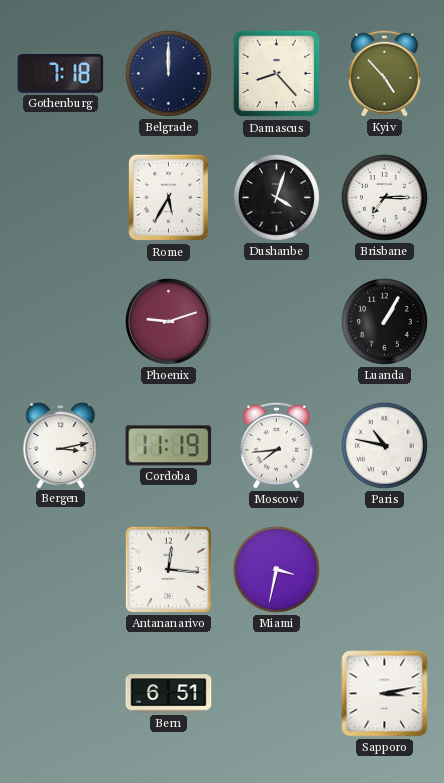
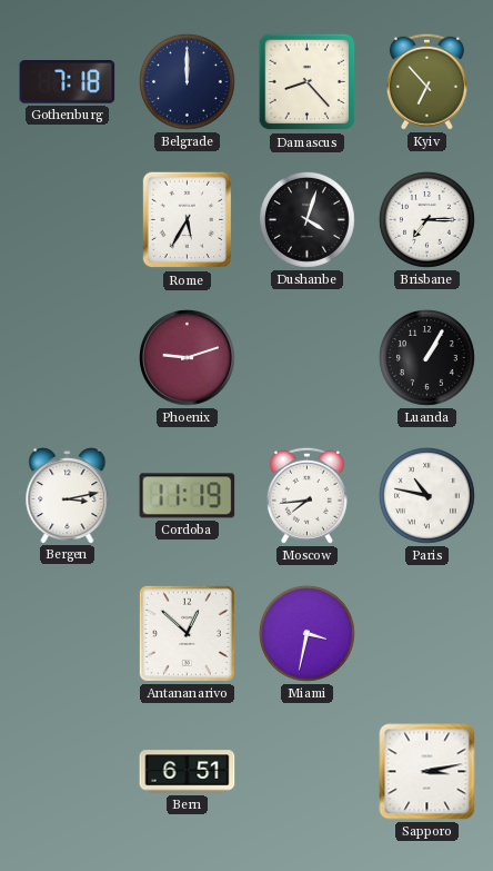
Kyiv: 4:53 -> 6:53
Antananarivo: 12:16 -> 12:52
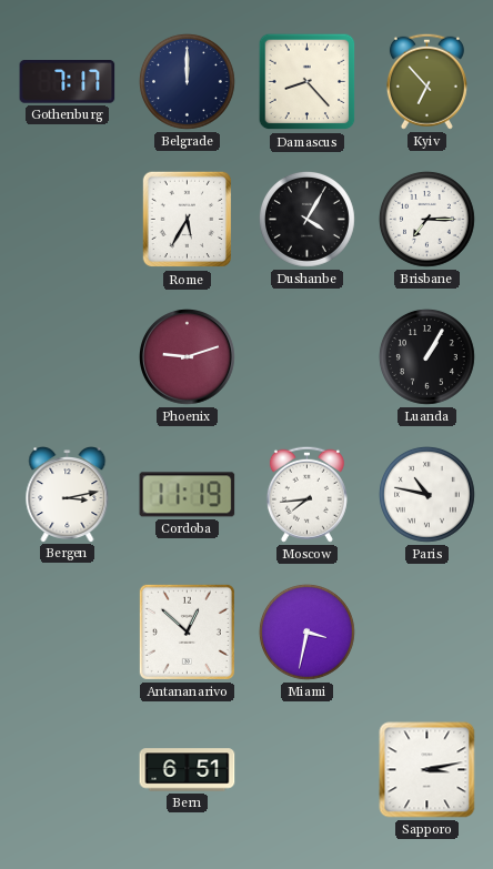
Gothenburg: 7:18 -> 7:17
Dushanbe: 4:03 -> 4:05
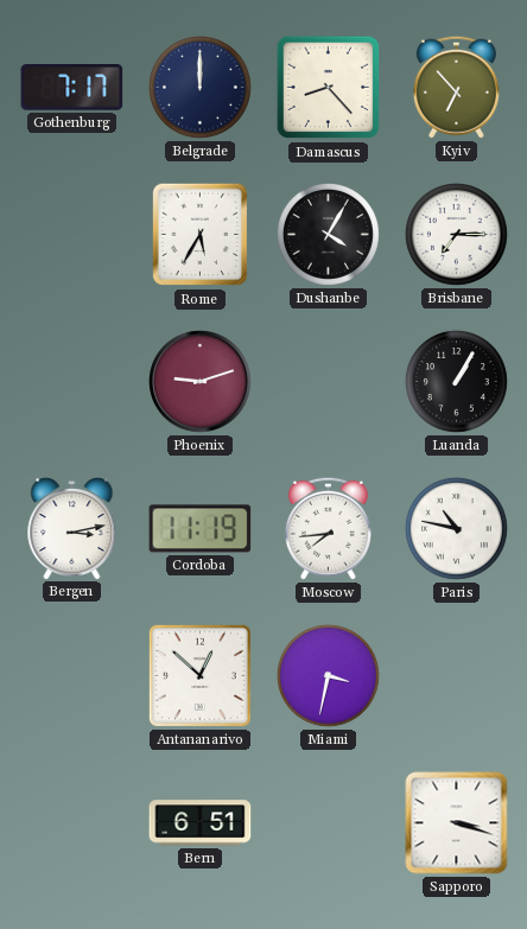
Sapporo: 3:13 -> 3:18
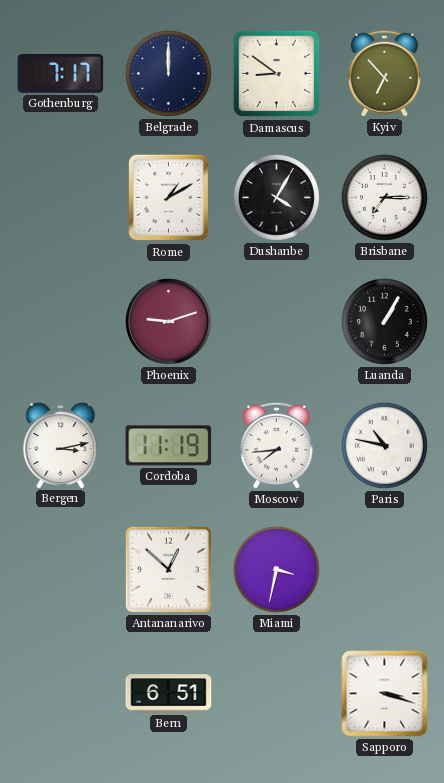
Damascus: 8:23 -> 8:51
Rome: 5:35 -> 1:10
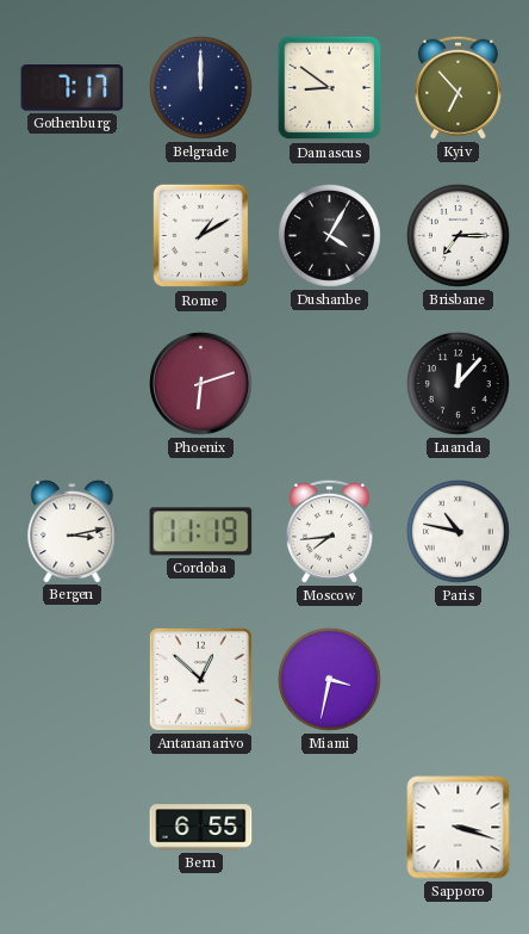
Phoenix: 9:12 -> 6:12
Luanda: 1:05 -> 12:07
Bern: 6:51 -> 6:55
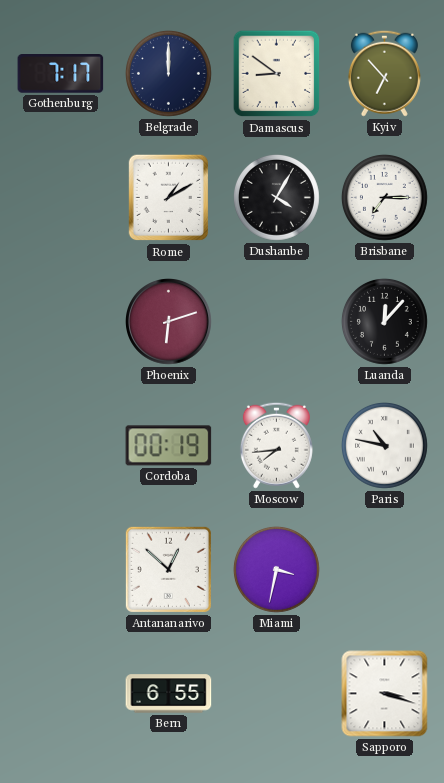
Bergen: 3:13 -> none
Cordoba: 11:19 -> 00:19
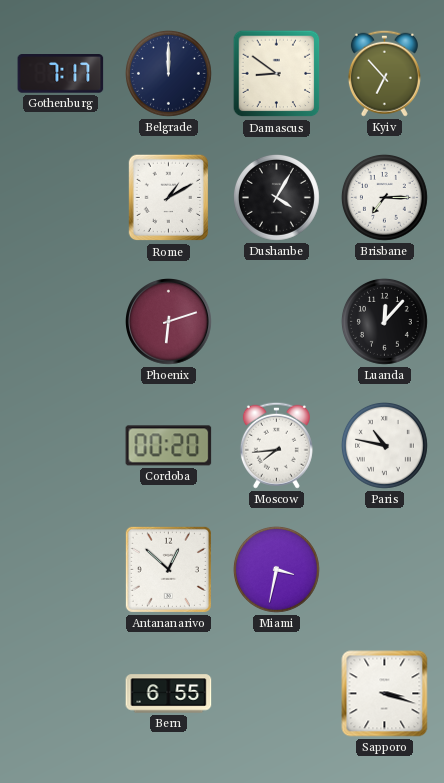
Cordoba: 00:19 -> 00:20
